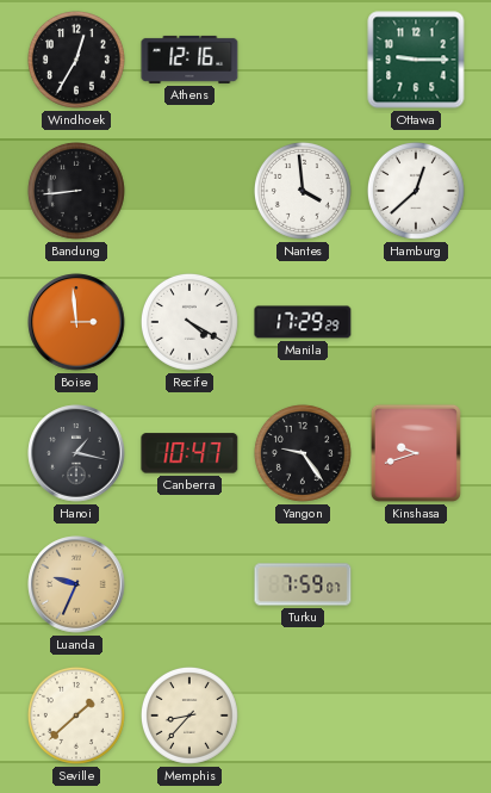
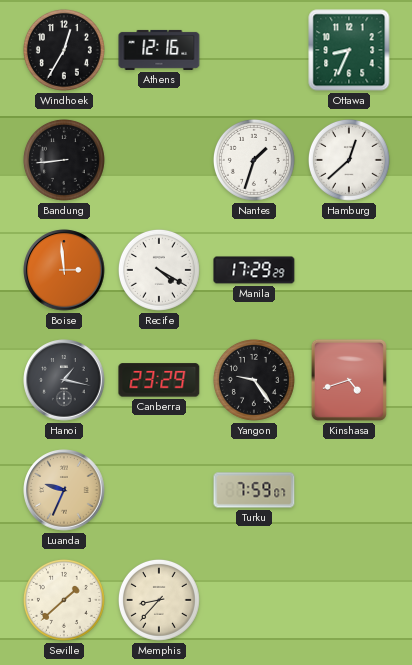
Ottawa: 9:15 -> 8:34
Nantes: 3:59 -> 1:33
Canberra: 10:47 -> 23:29
Kinshasa: 9:42 -> 4:42
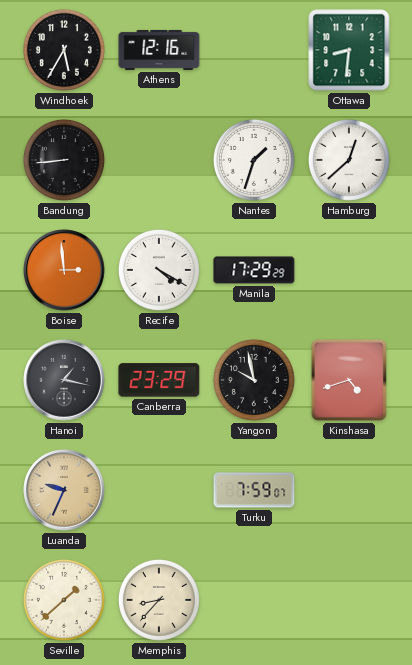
Windhoek: 12:35 -> 5:35
Ottawa: 8:34 -> 8:31
Yangon: 9:24 -> 9:58
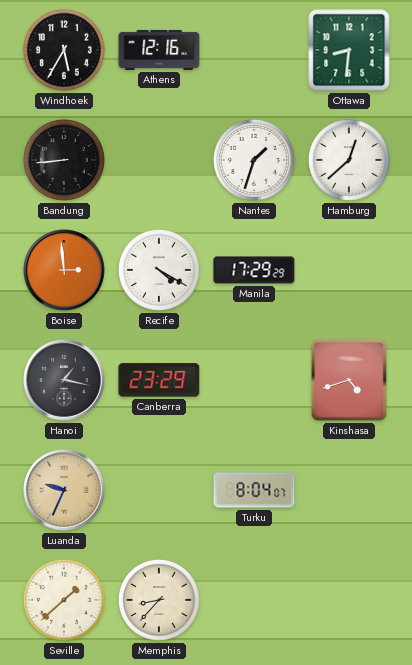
Yangon: 9:58 -> none
Turku: 7:59 -> 8:04
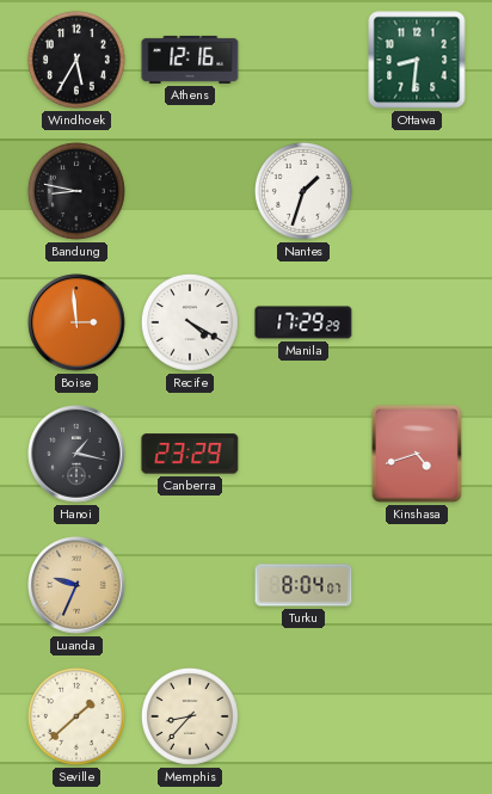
Bandung: 8:44 -> 8:47
Hamburg: 12:38 -> none
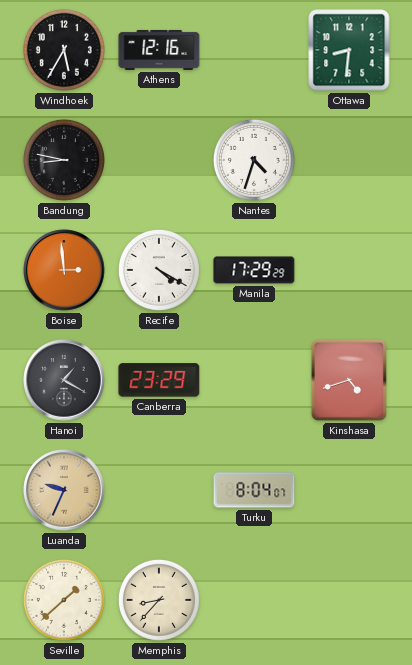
Nantes: 1:33 -> 4:33
Hanoi: 1:17 -> 1:20
